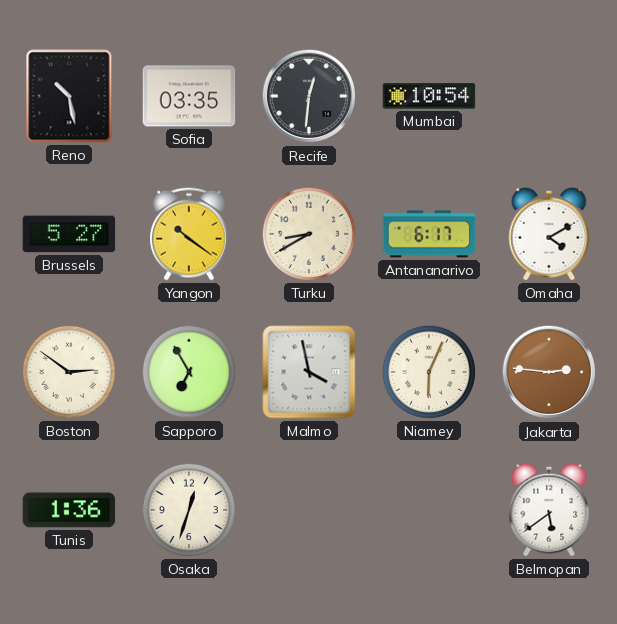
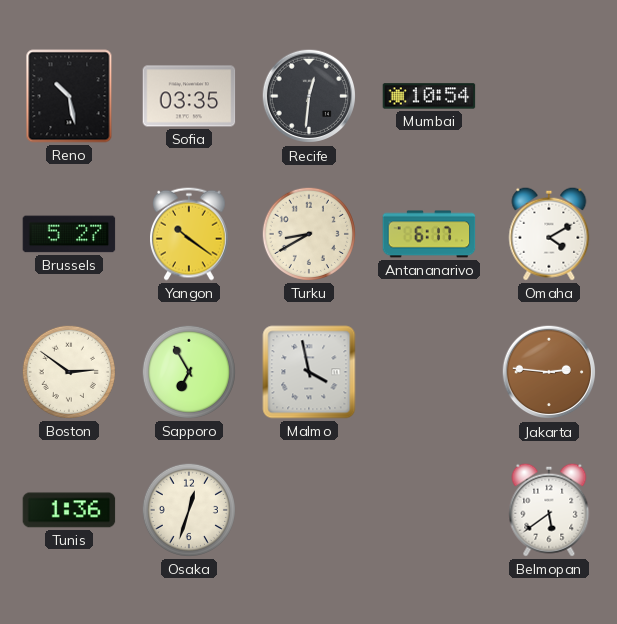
Niamey: 6:04 -> none
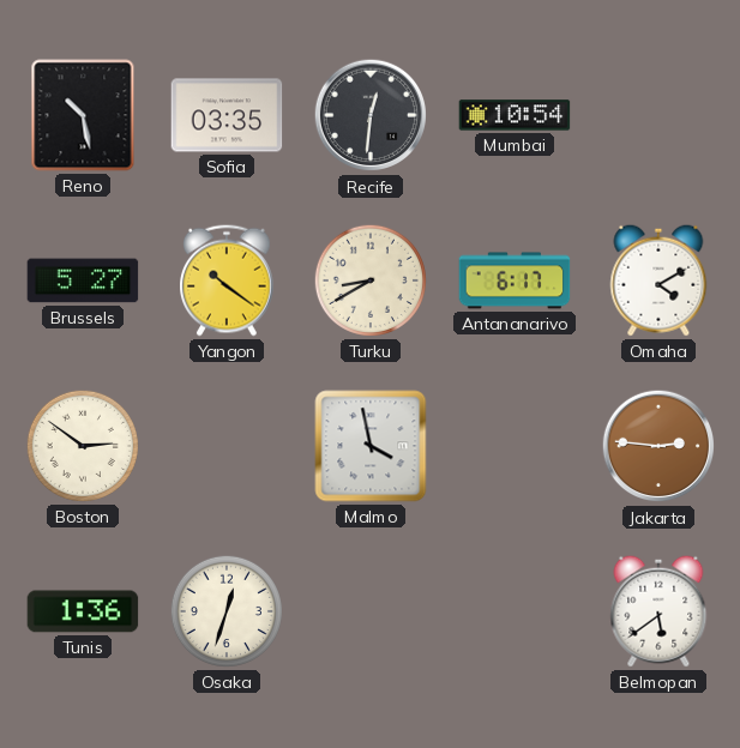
Sapporo: 6:55 -> none
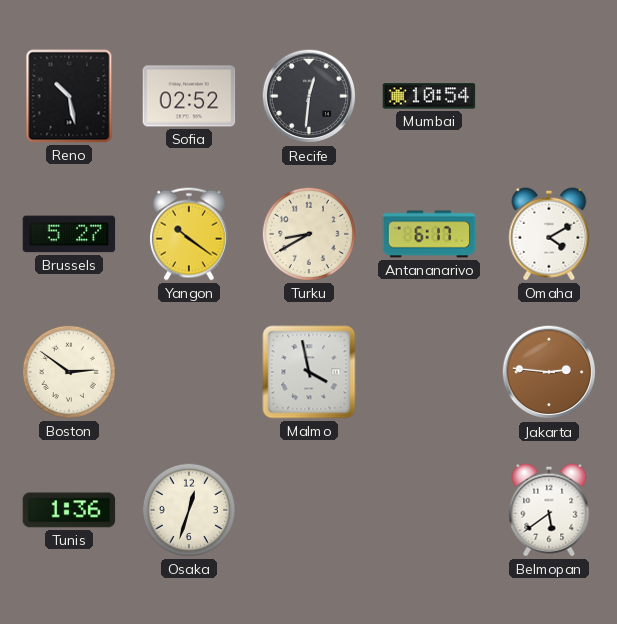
Sofia: 03:35 -> 02:52
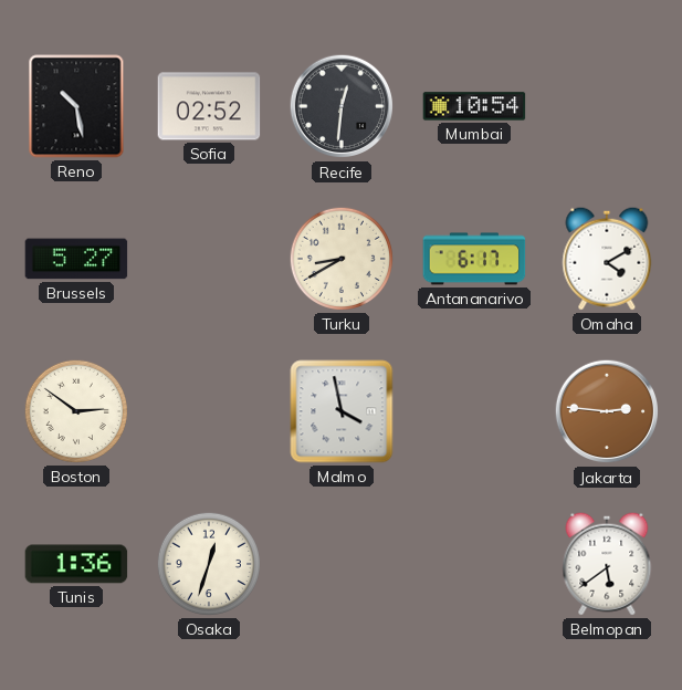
Yangon: 10:21 -> none
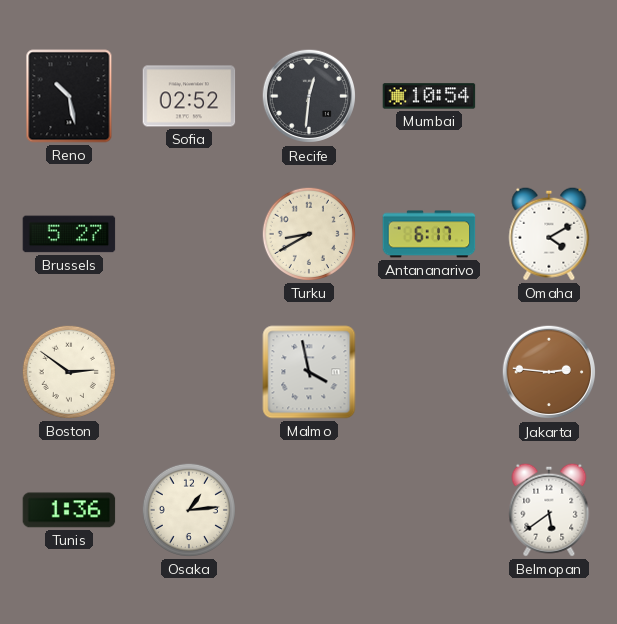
Osaka: 12:33 -> 1:14
